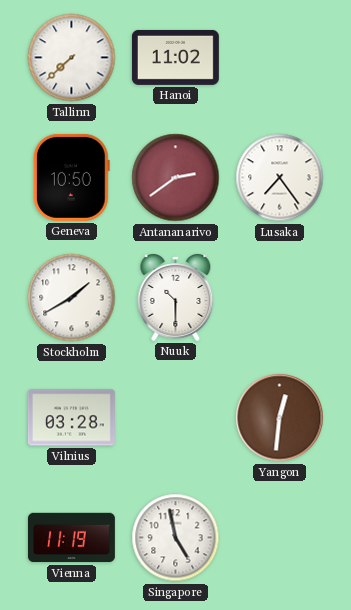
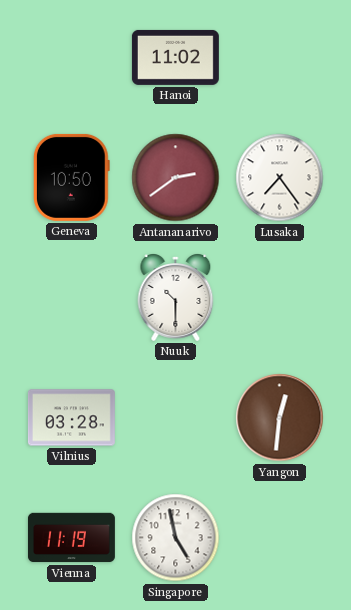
Tallinn: 7:38 -> none
Stockholm: 1:40 -> none
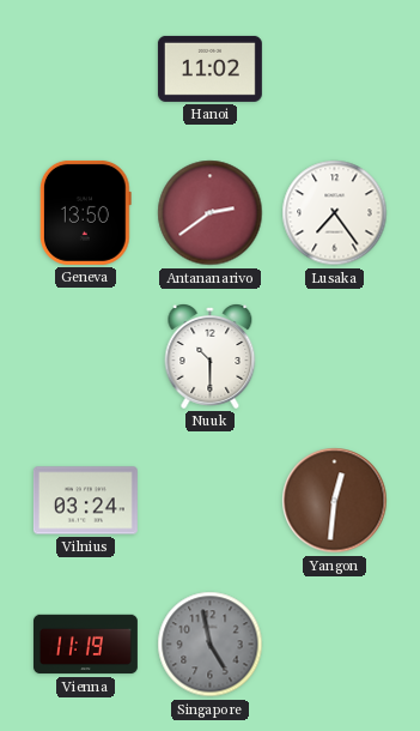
Geneva: 10:50 -> 13:50
Vilnius: 03:28 -> 03:24
Singapore dial: white -> grey
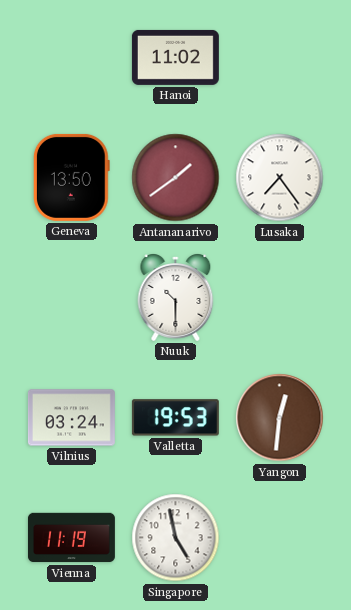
Antananarivo: 2:39 -> 1:39
Valletta: none -> 19:53
Singapore dial: grey -> white
